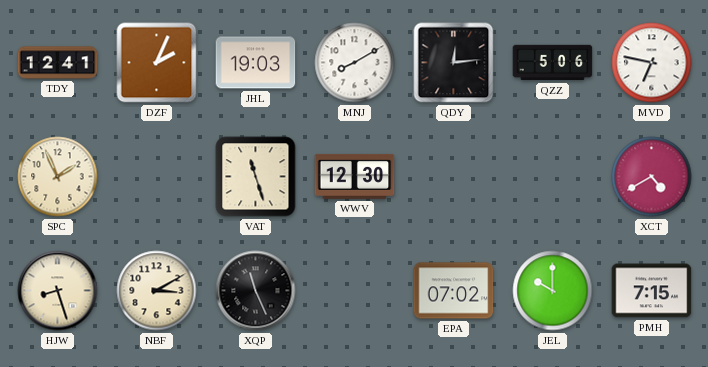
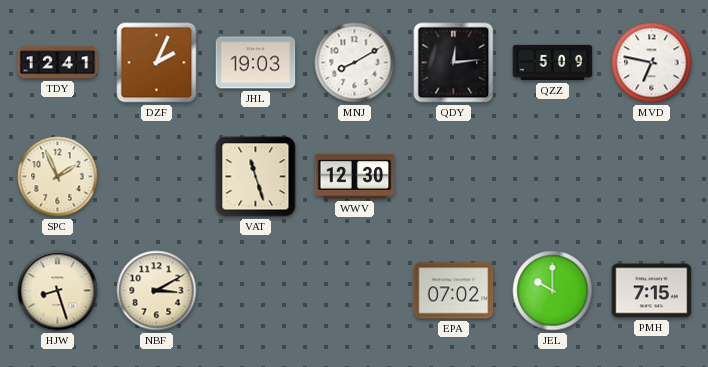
QZZ: 5:06 -> 5:09
XCT: 4:40 -> none
XQP: 11:26 -> none
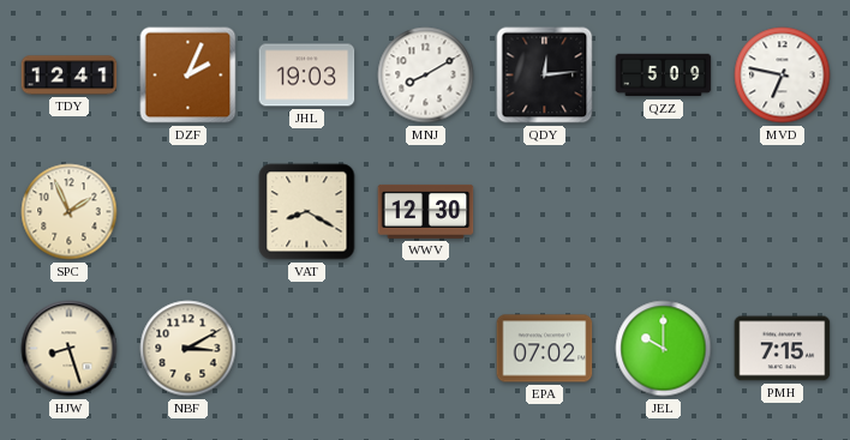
VAT: 11:27 -> 8:20
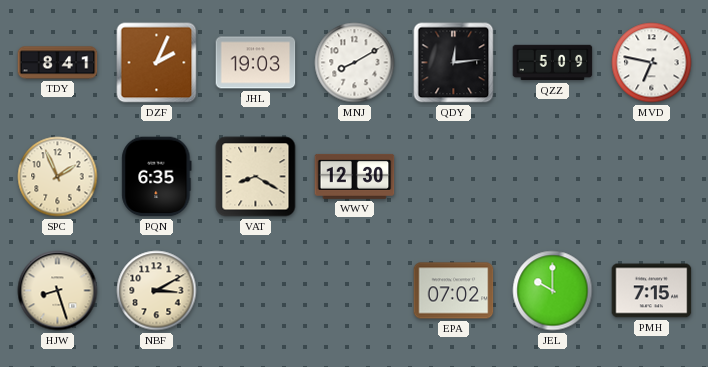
TDY: 12:41 -> 8:41
PQN: none -> 6:35
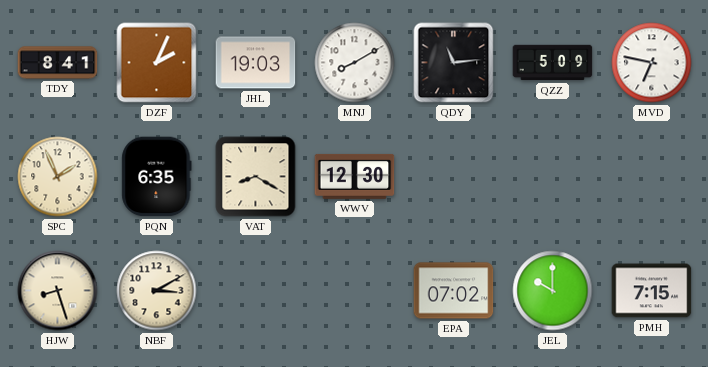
QDY: 12:14 -> 11:14
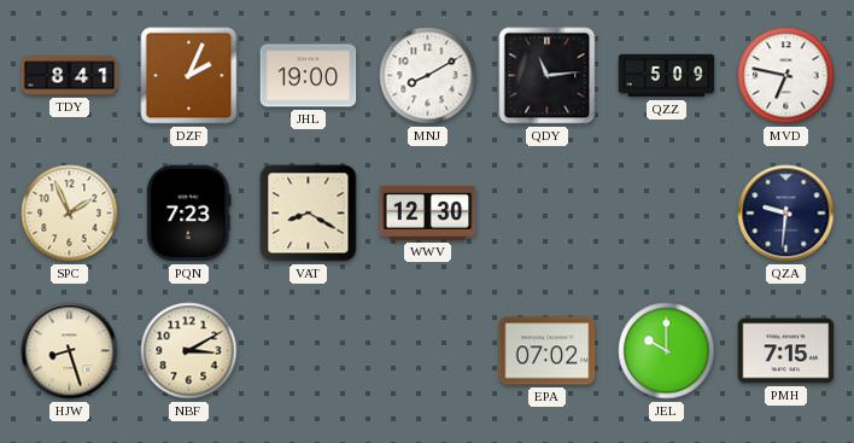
JHL: 19:03 -> 19:00
PQN: 6:35 -> 7:23
QZA: none -> 9:31
